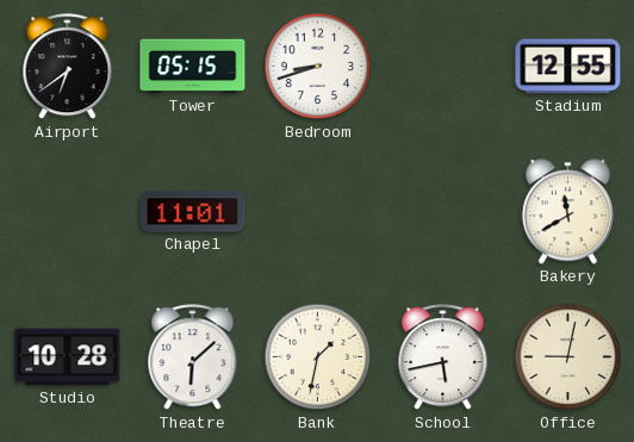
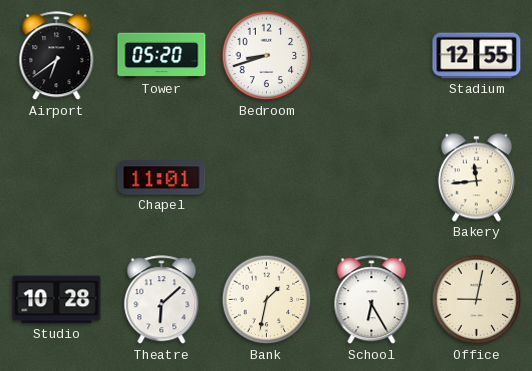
Tower: 05:15 -> 05:20
Bakery: 11:40 -> 11:44
School: 5:43 -> 6:25
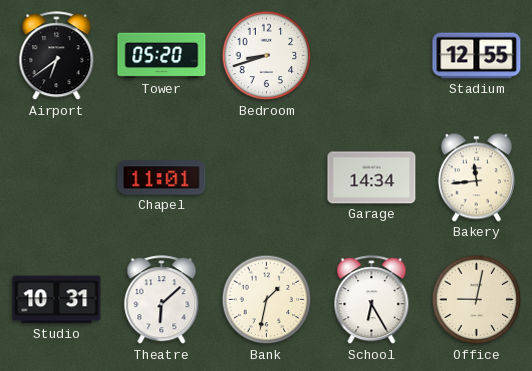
Garage: none -> 14:34
Studio: 10:28 -> 10:31
